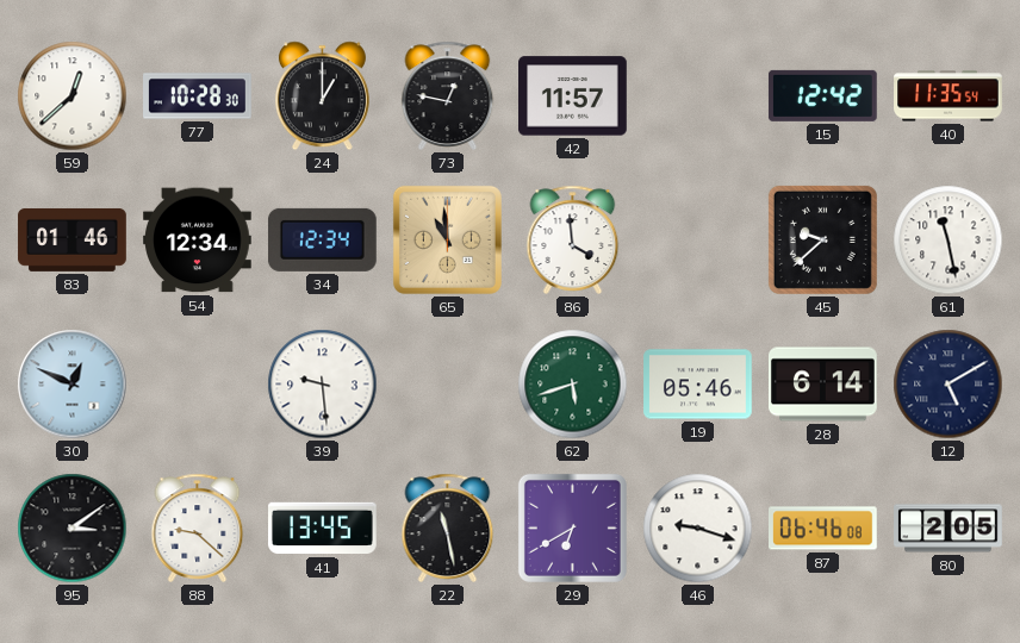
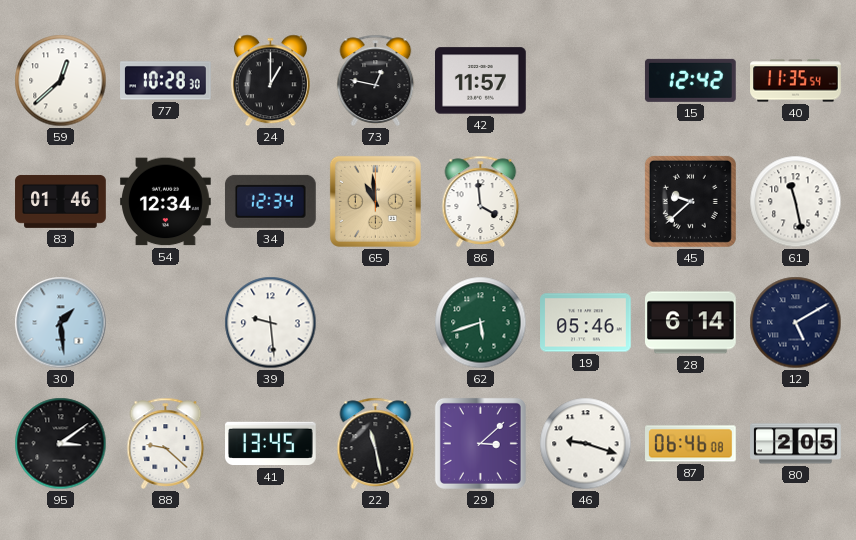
30: 12:49 -> 1:29
29: 6:40 -> 3:08
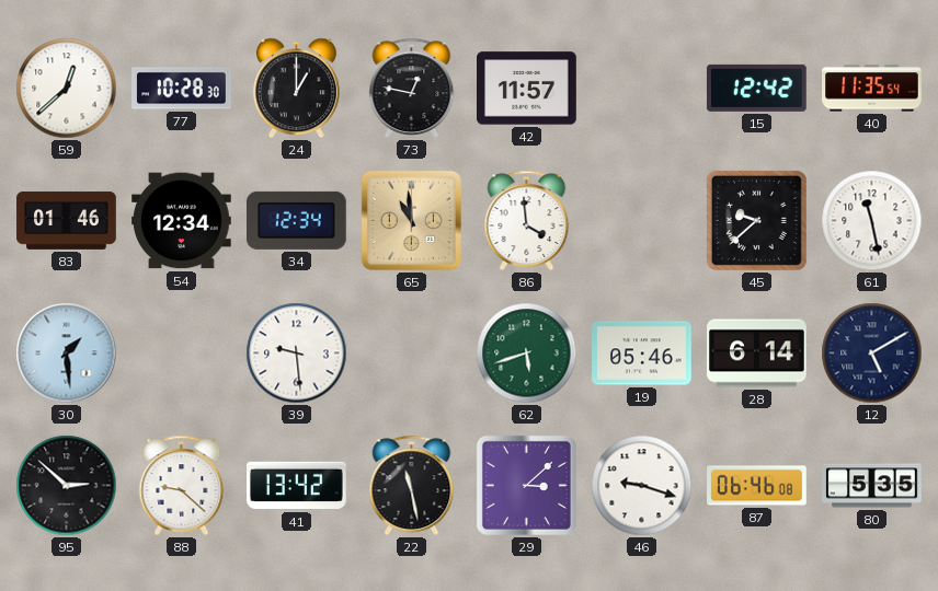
95: 3:09 -> 2:52
41: 13:45 -> 13:42
80: 2:05 -> 5:35
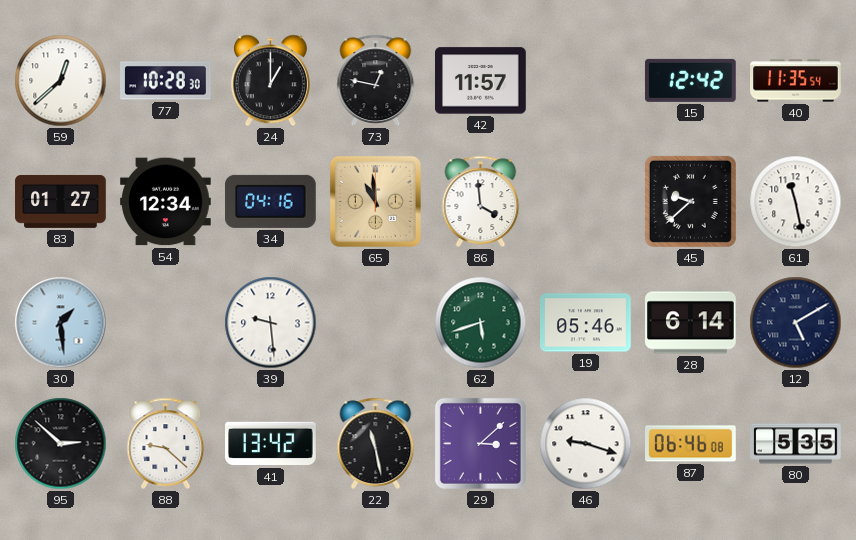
83: 01:46 -> 01:27
34: 12:34 -> 04:16
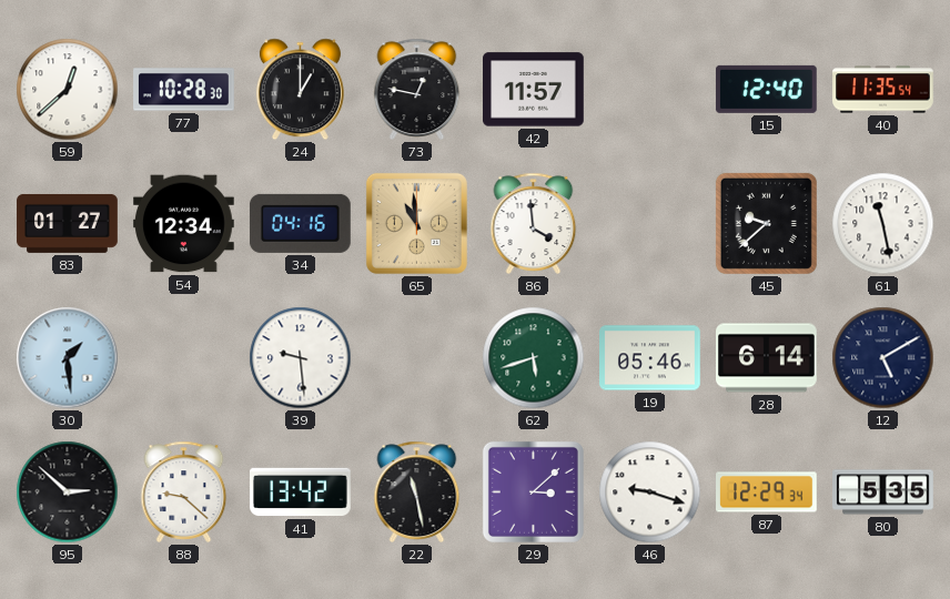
15: 12:42 -> 12:40
87: 06:46 -> 12:29
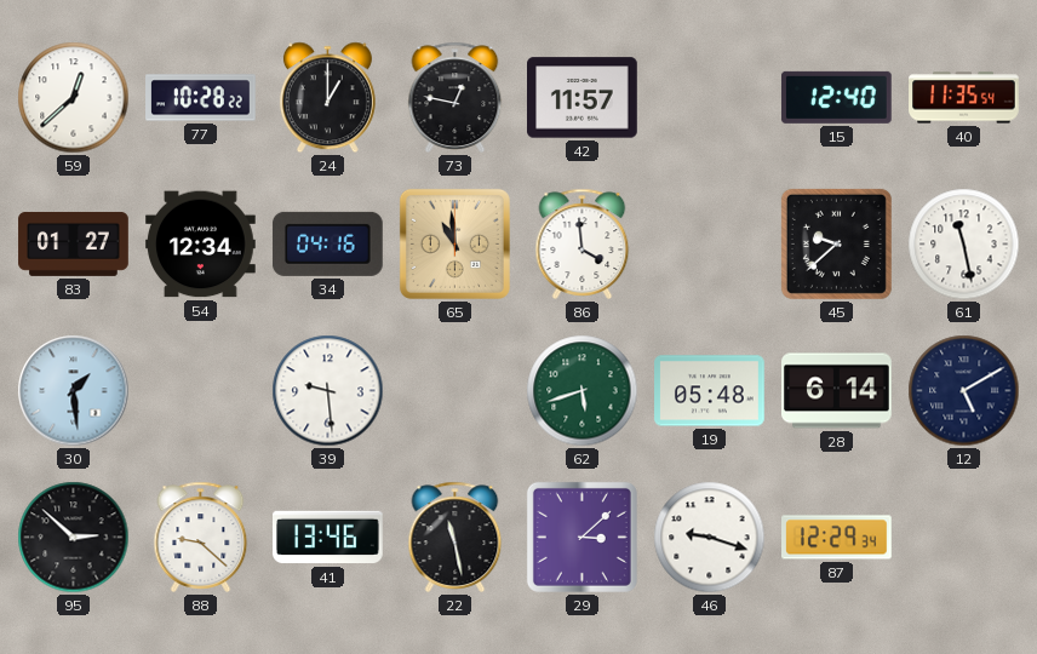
77: 10:28:30 -> 10:28:22
19: 05:46 -> 05:48
41: 13:42 -> 13:46
80: 5:35 -> none
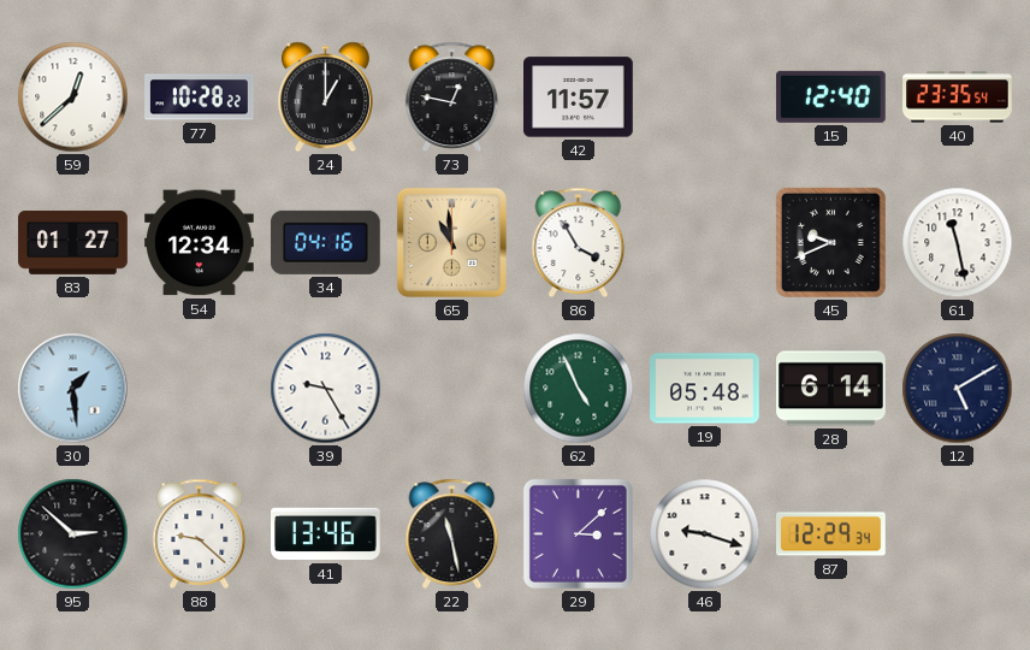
40: 11:35 -> 23:35
86: 3:59 -> 3:55
45: 9:38 -> 9:41
39: 9:29 -> 9:25
62: 5:42 -> 4:56
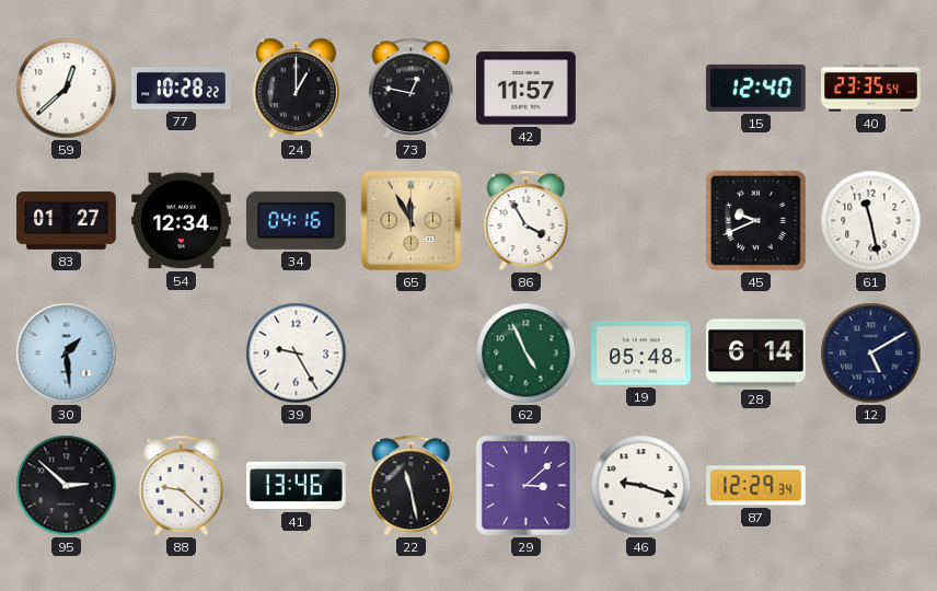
65: 10:59 -> 11:55
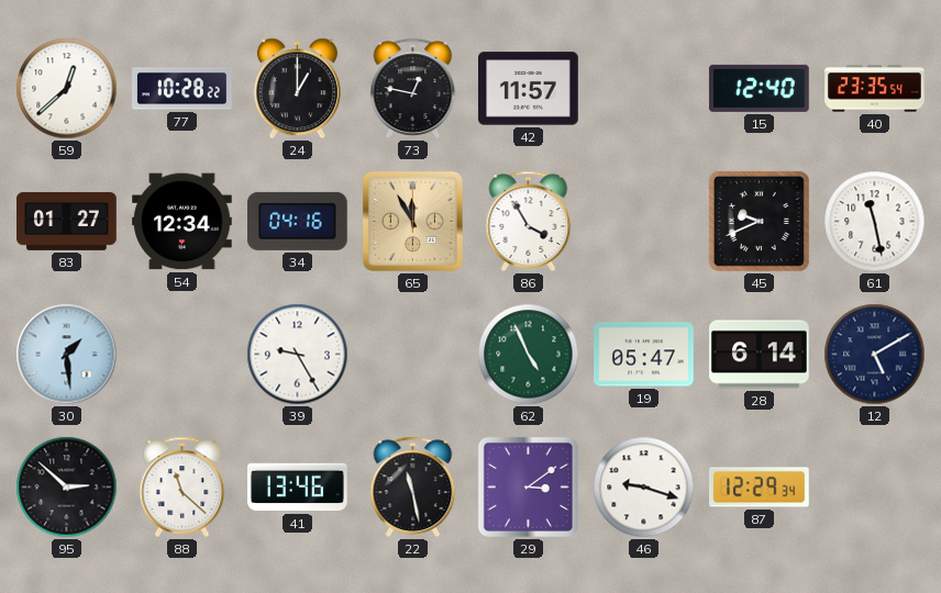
19: 05:48 -> 05:47
88: 9:22 -> 11:22
29: 3:08 -> 3:09
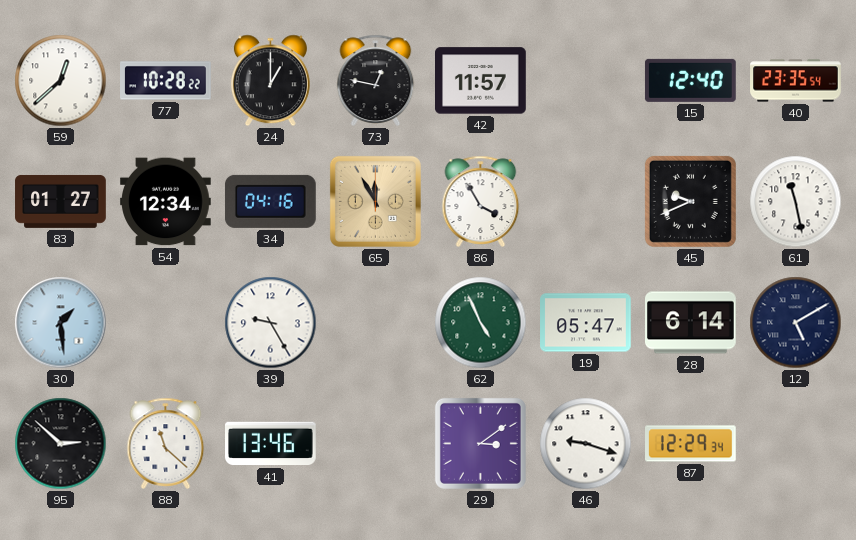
22: 11:28 -> none
